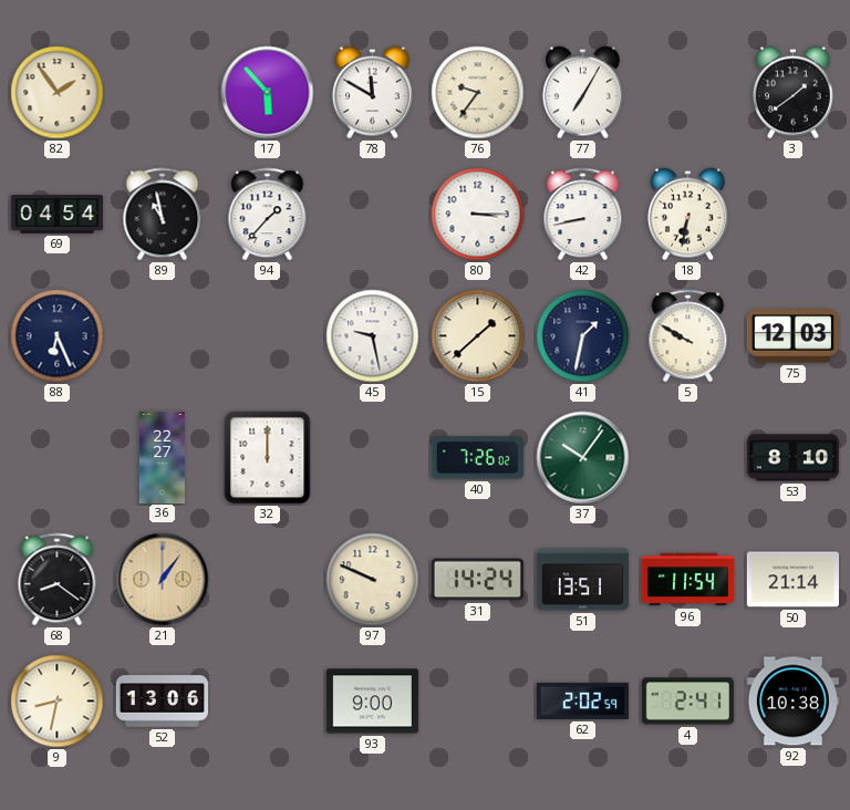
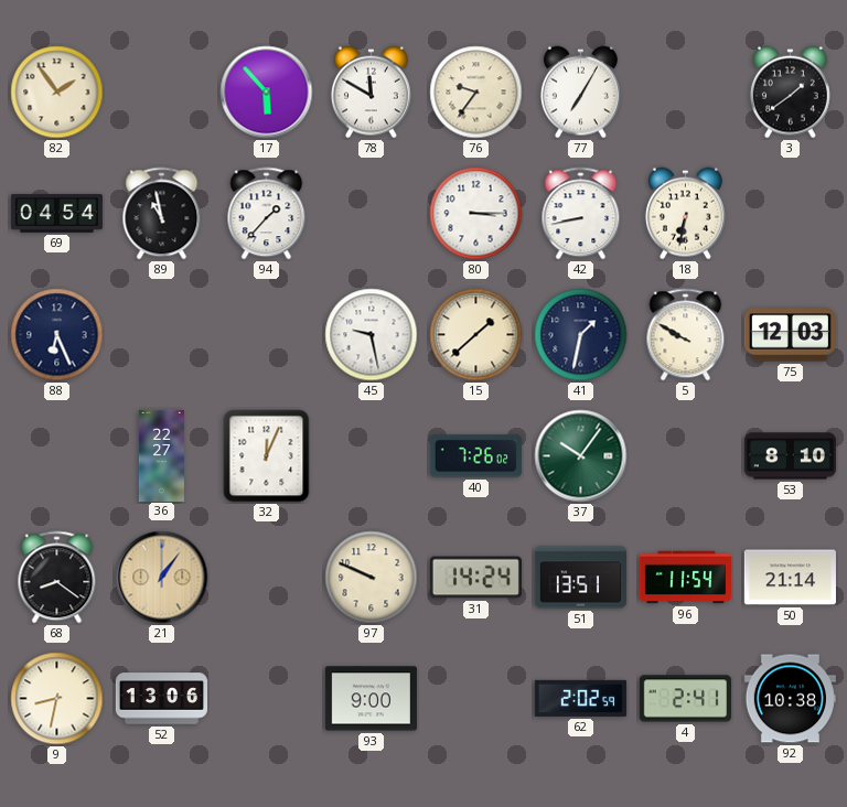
32: 12:00 -> 12:04
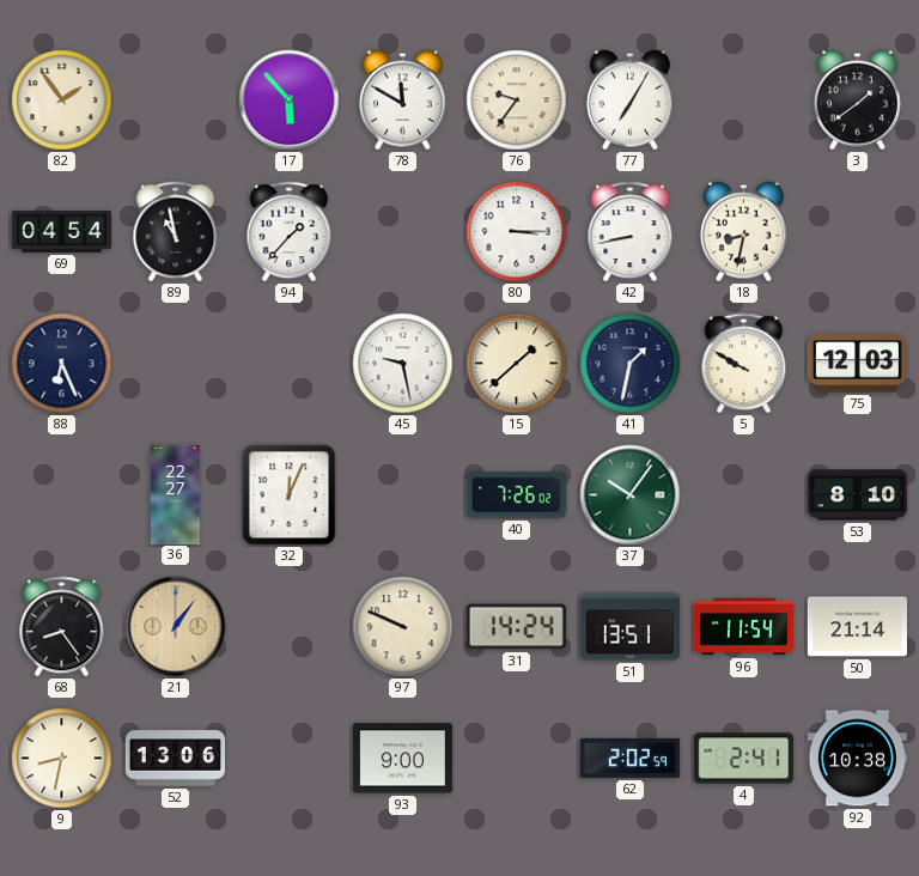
18: 6:32 -> 8:32
68: 8:21 -> 8:24
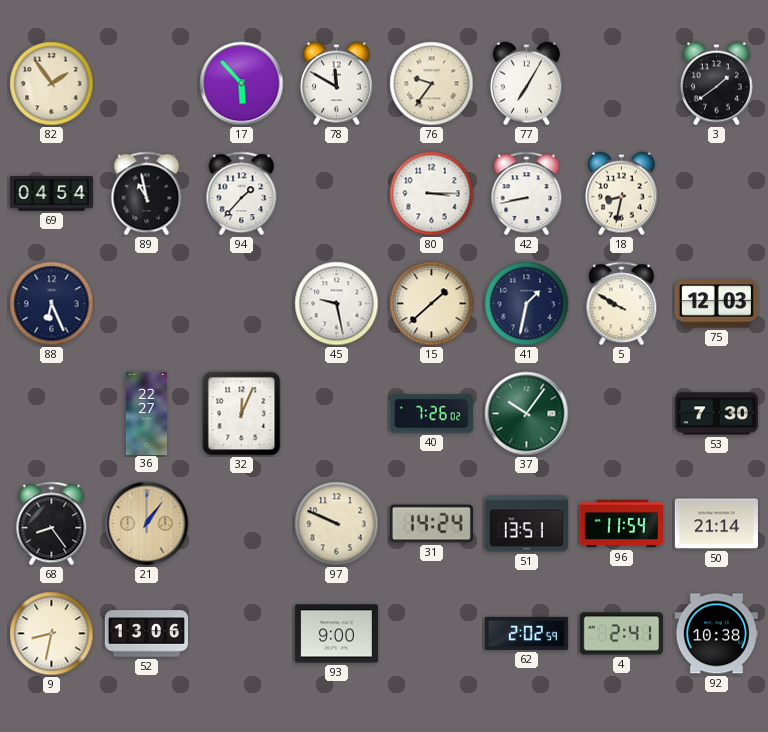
53: 8:10 -> 7:30
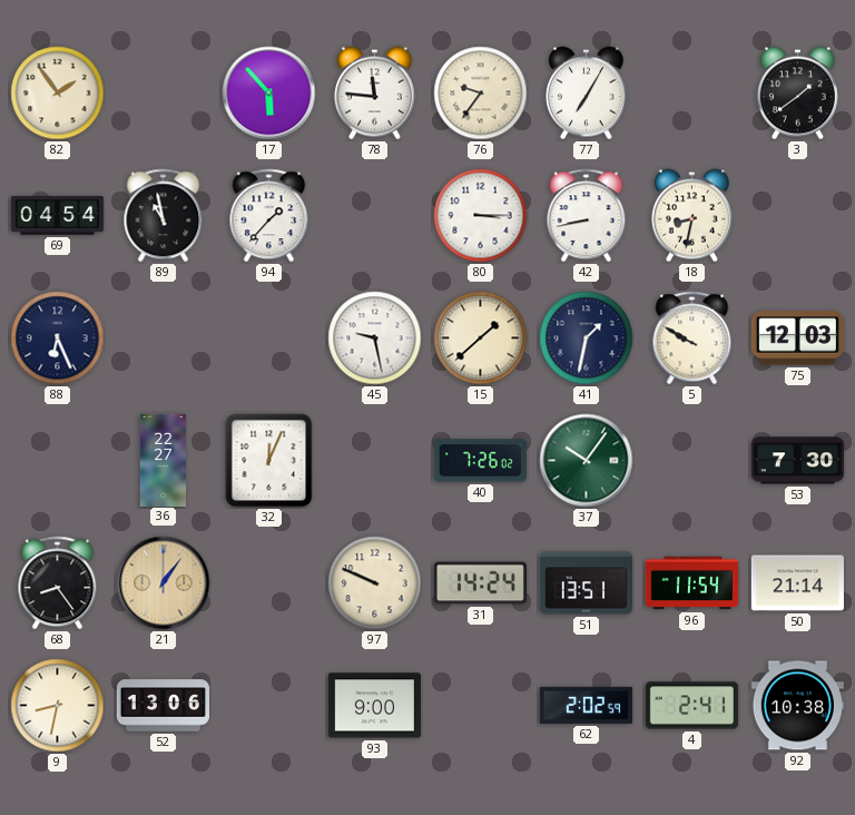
78: 11:50 -> 11:46
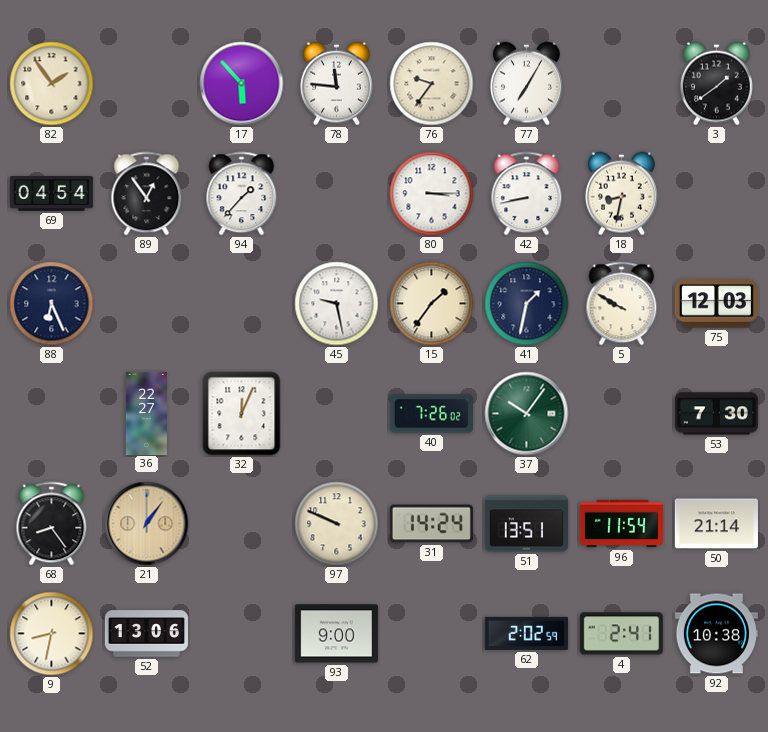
89: 10:58 -> 12:54
15: 1:38 -> 1:36
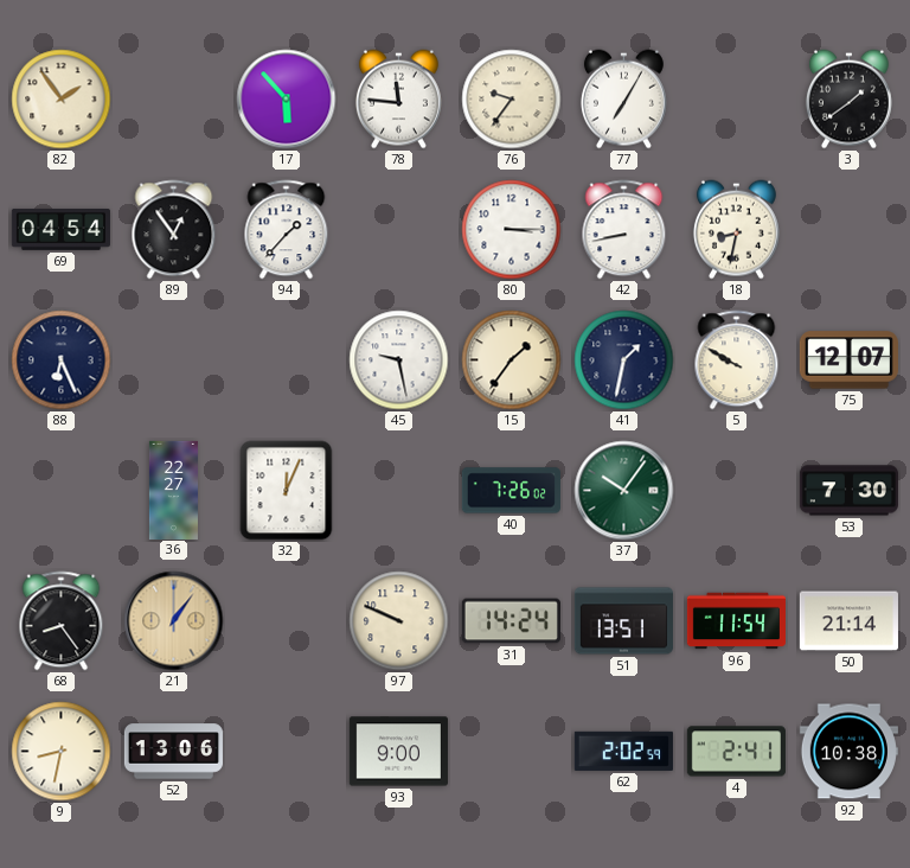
75: 12:03 -> 12:07
